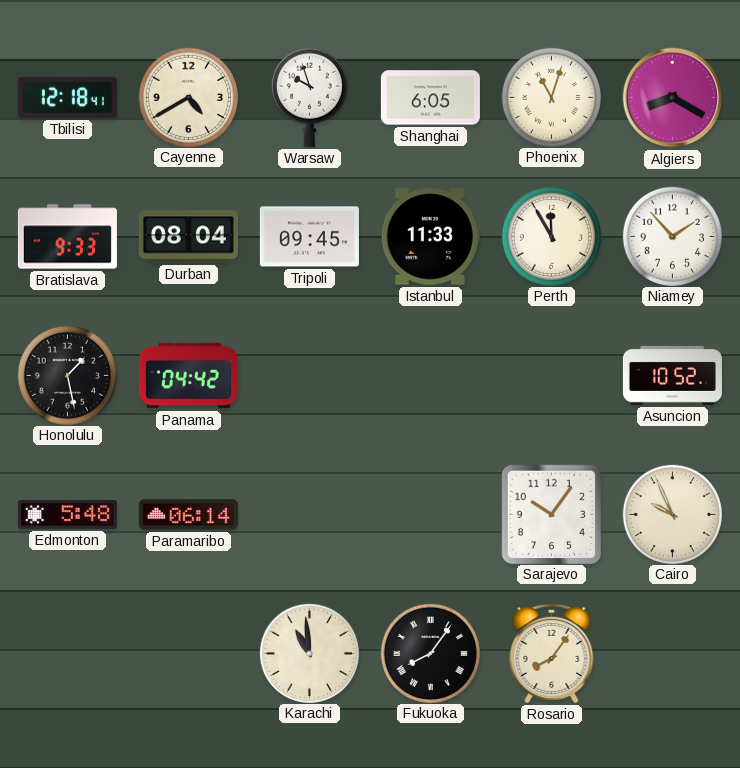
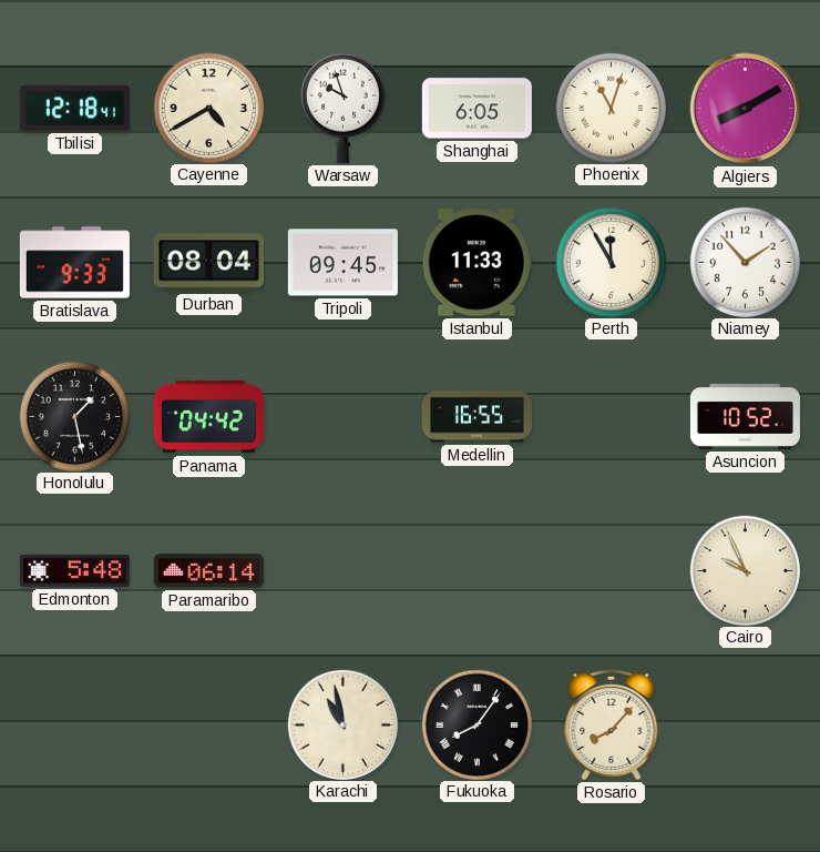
Algiers: 8:20 -> 8:10
Medellin: none -> 16:55
Sarajevo: 10:06 -> none
Karachi: 10:59 -> 10:58
Rosario: 8:06 -> 8:07
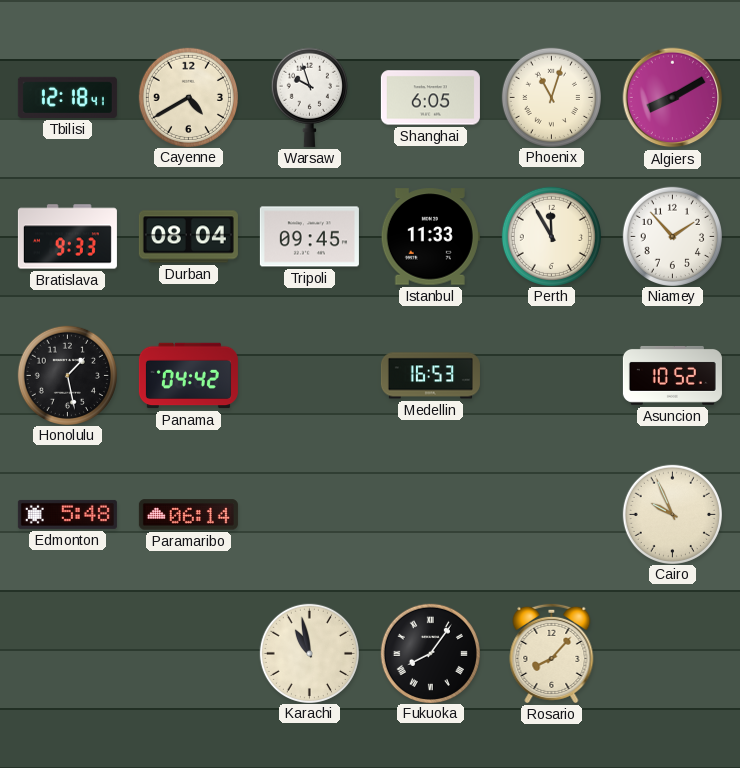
Medellin: 16:55 -> 16:53
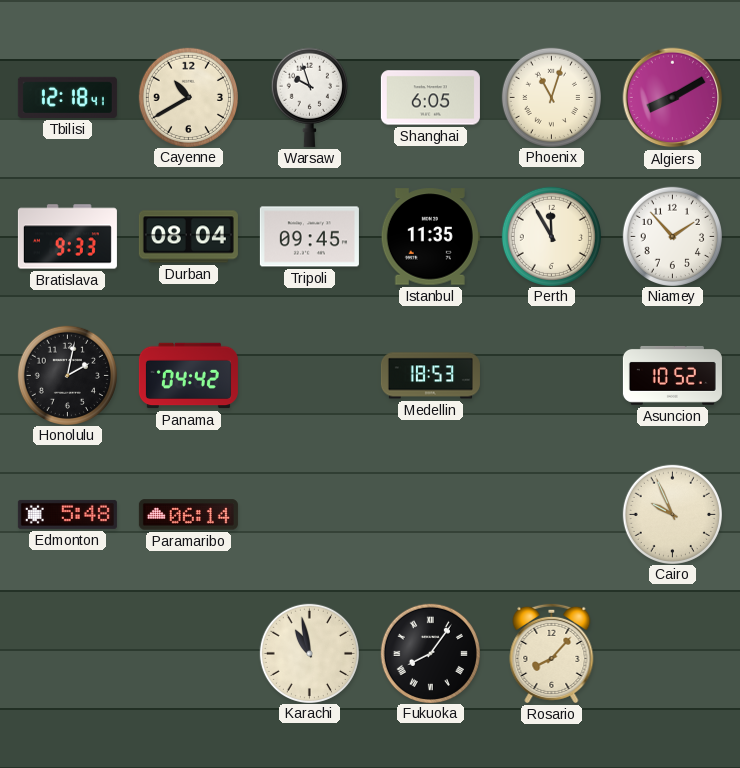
Cayenne: 4:40 -> 10:40
Istanbul: 11:33 -> 11:35
Honolulu: 1:28 -> 2:02
Medellin: 16:53 -> 18:53
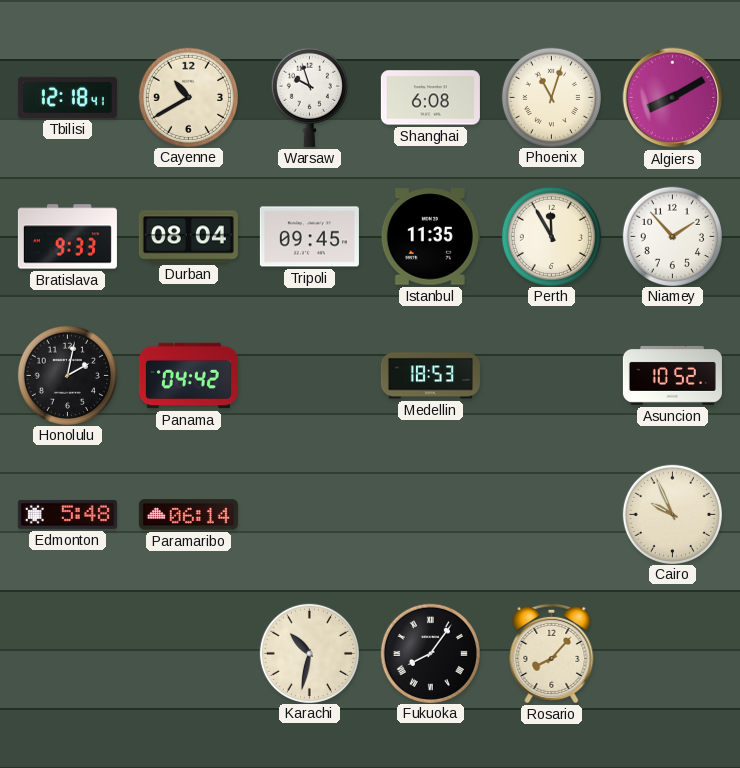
Shanghai: 6:05 -> 6:08
Karachi: 10:58 -> 10:32
